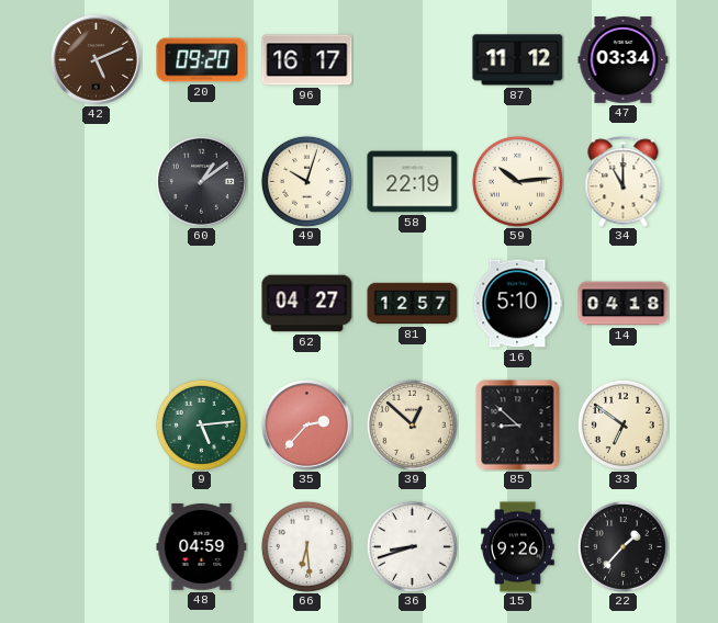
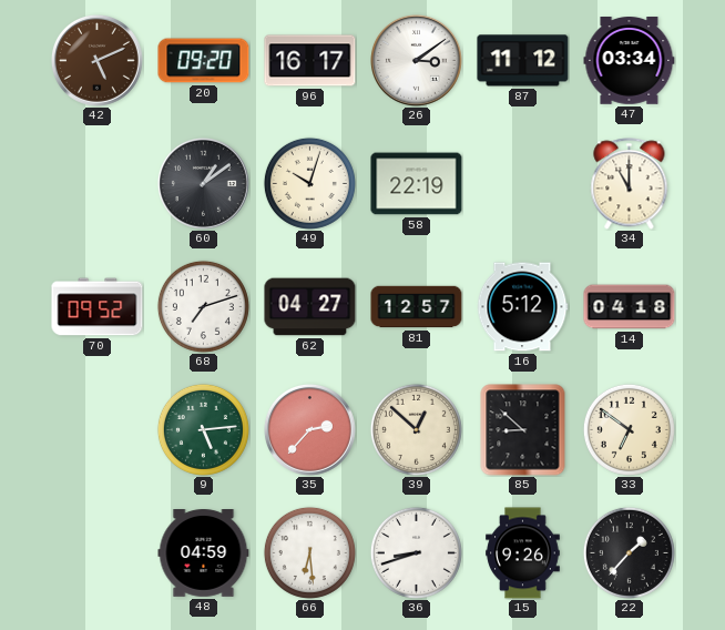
26: none -> 3:09
59: 10:14 -> none
70: none -> 09:52
68: none -> 7:12
16: 5:10 -> 5:12
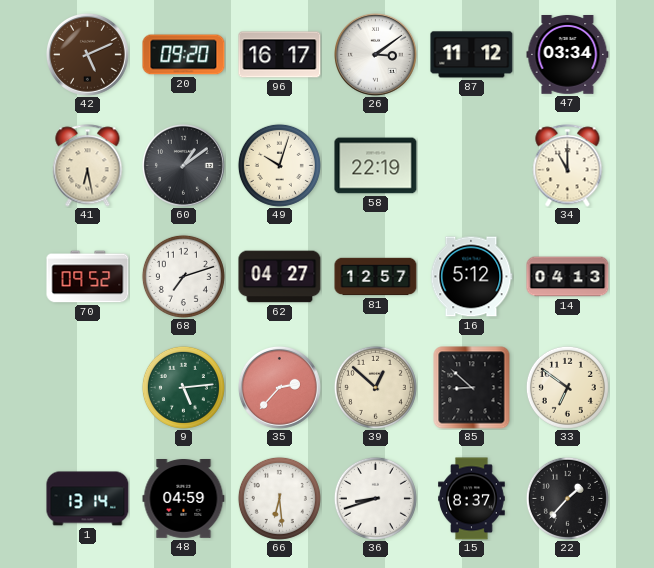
41: none -> 6:28
14: 04:18 -> 04:13
1: none -> 13:14
15: 9:26 -> 8:37
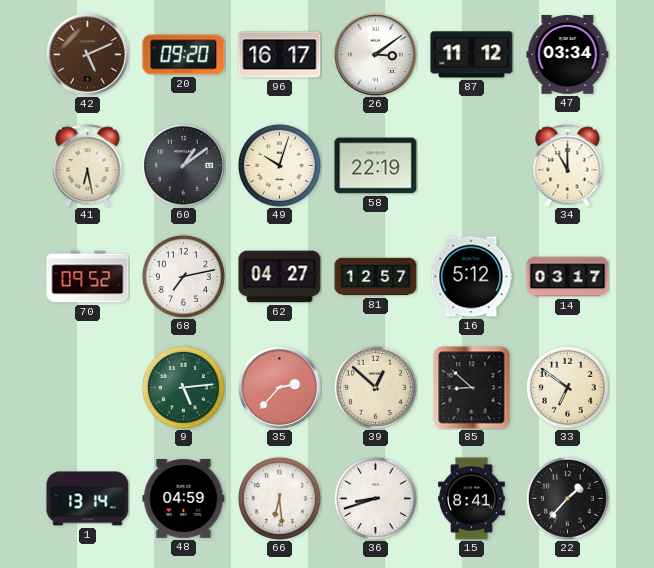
68: 7:12 -> 7:13
14: 04:13 -> 03:17
15: 8:37 -> 8:41
